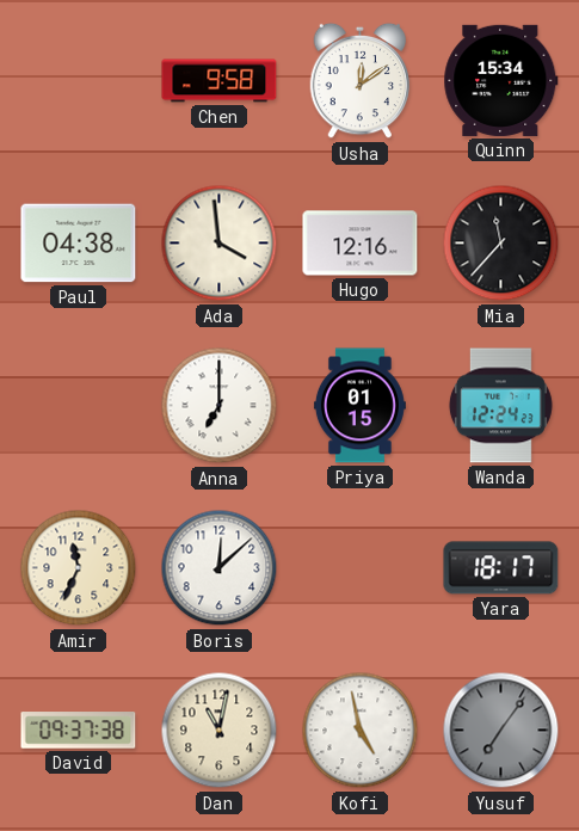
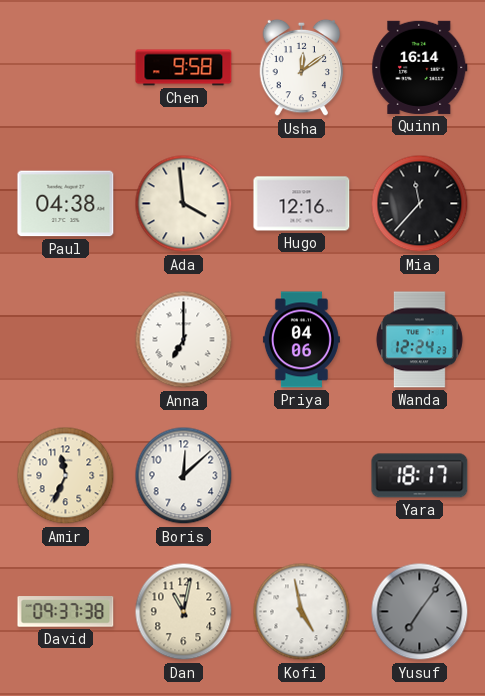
Quinn: 15:34 -> 16:14
Priya: 01:15 -> 04:06
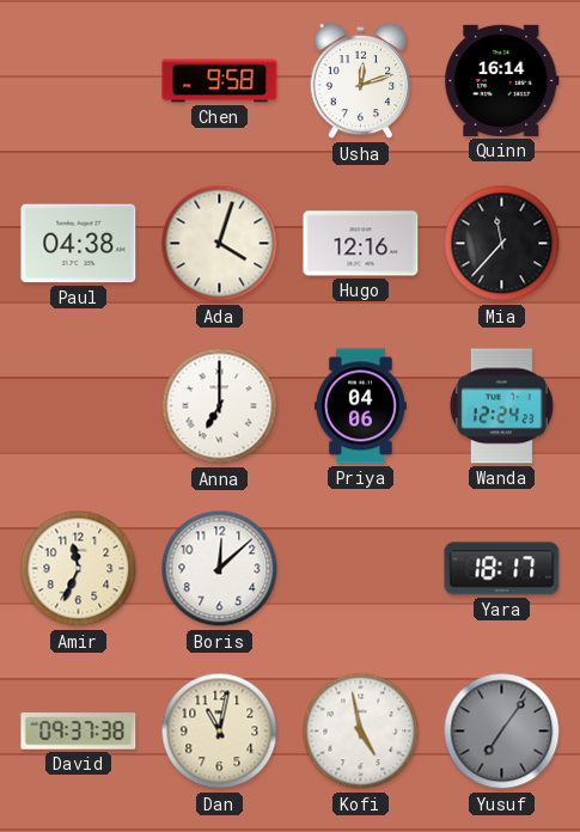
Usha: 12:09 -> 12:12
Ada: 3:59 -> 4:03
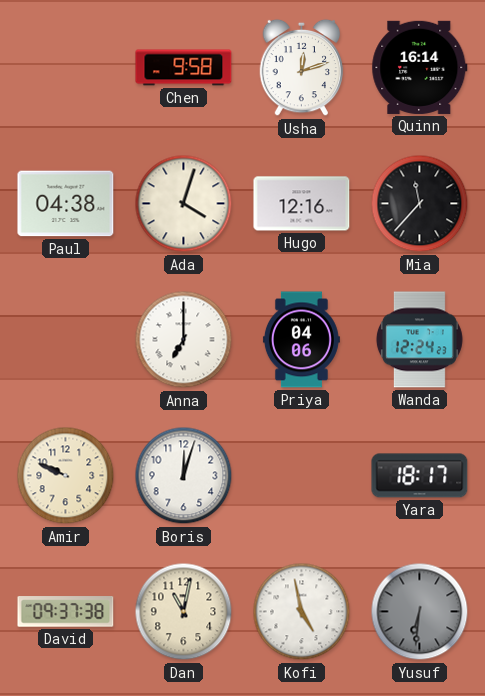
Amir: 11:34 -> 9:49
Boris: 12:08 -> 12:03
Yusuf: 7:06 -> 6:31
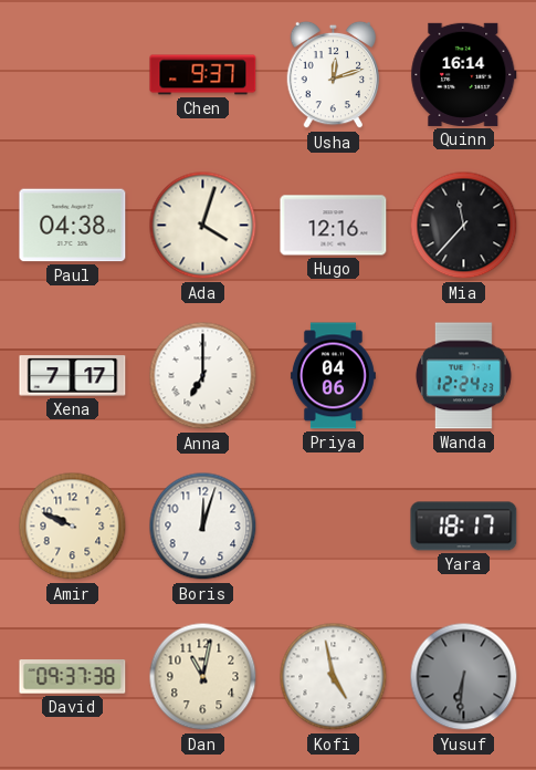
Chen: 9:58 -> 9:37
Xena: none -> 7:17
